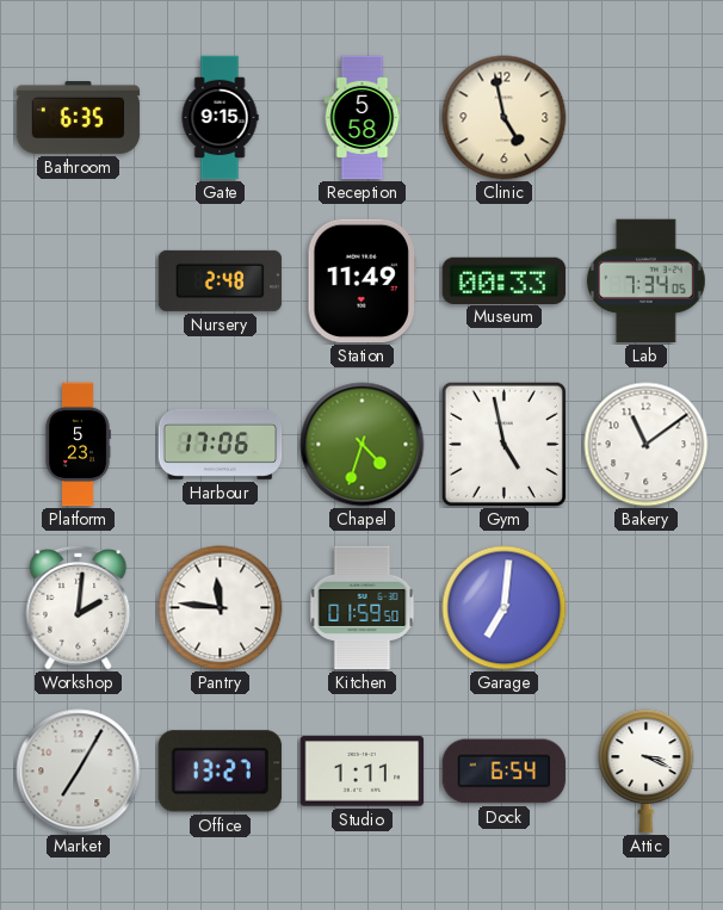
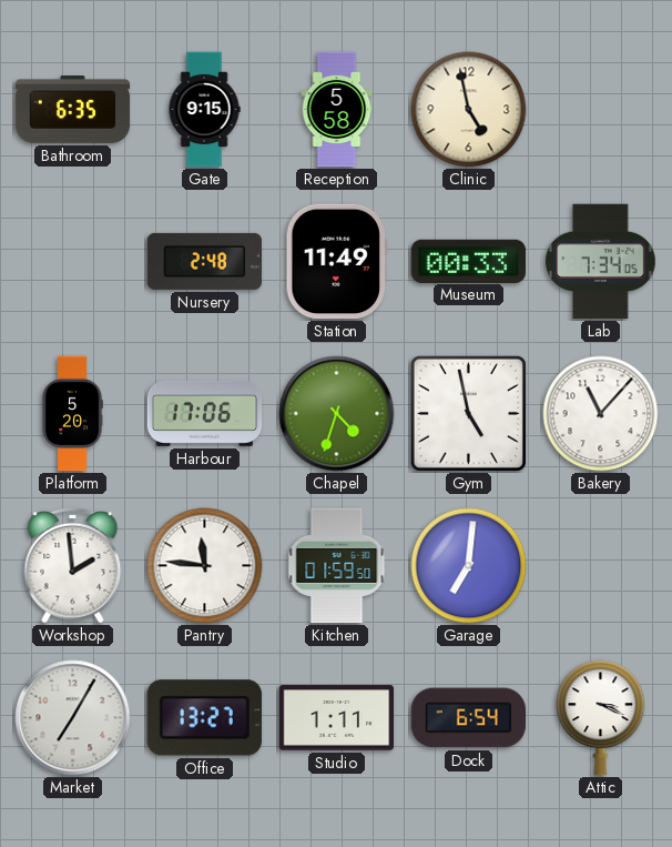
Platform: 5:23 -> 5:20
Bakery: 11:09 -> 11:07
Workshop: 2:01 -> 1:59
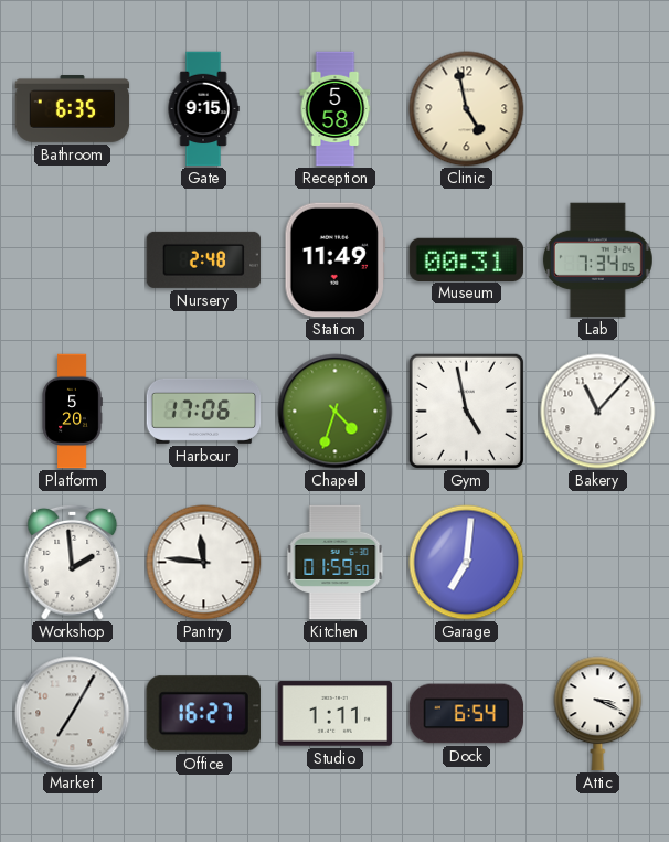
Museum: 00:33 -> 00:31
Office: 13:27 -> 16:27
